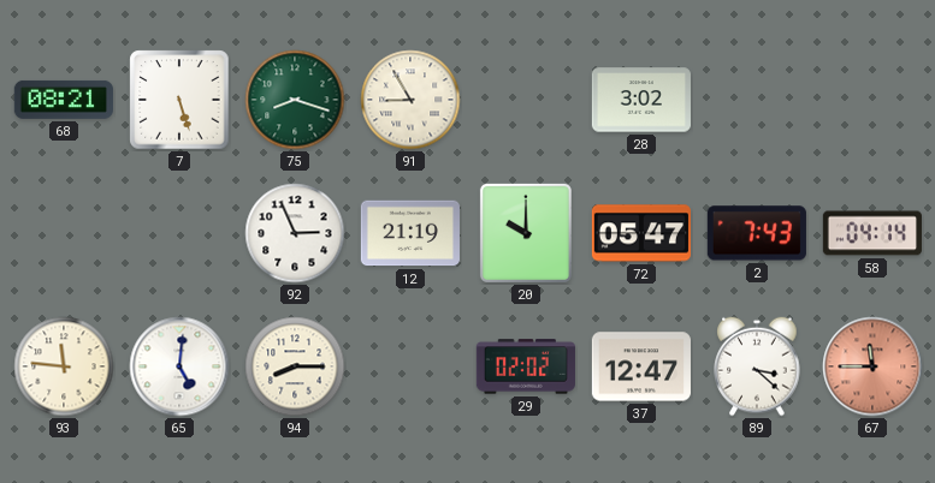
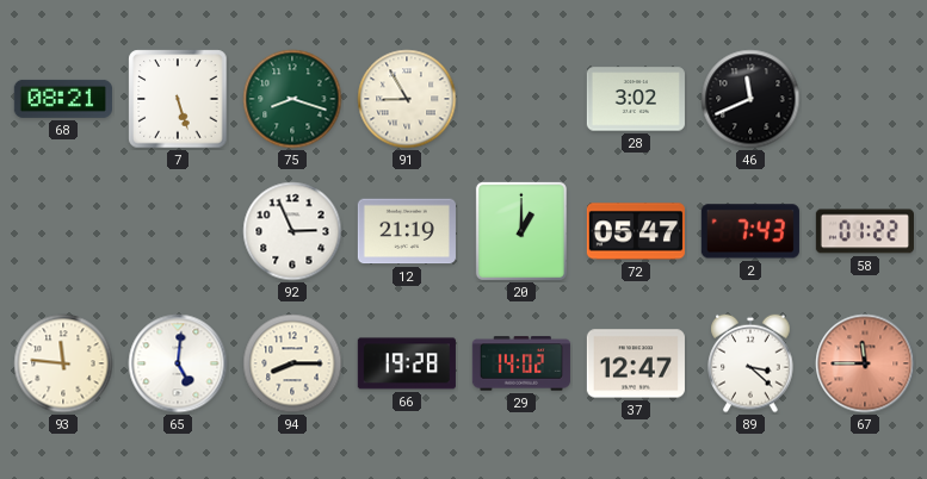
46: none -> 11:41
20: 10:00 -> 1:00
58: 04:14 -> 01:22
66: none -> 19:28
29: 02:02 -> 14:02
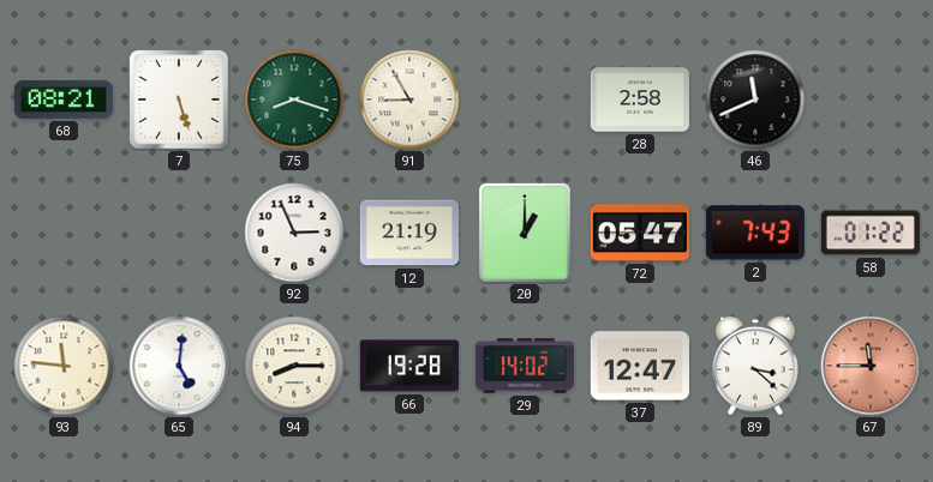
28: 3:02 -> 2:58
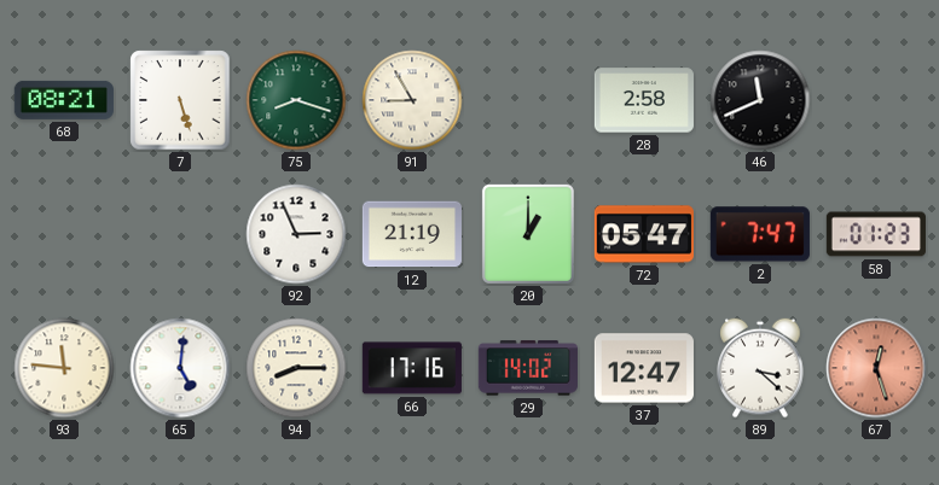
2: 7:43 -> 7:47
58: 01:22 -> 01:23
66: 19:28 -> 17:16
67: 11:45 -> 12:27
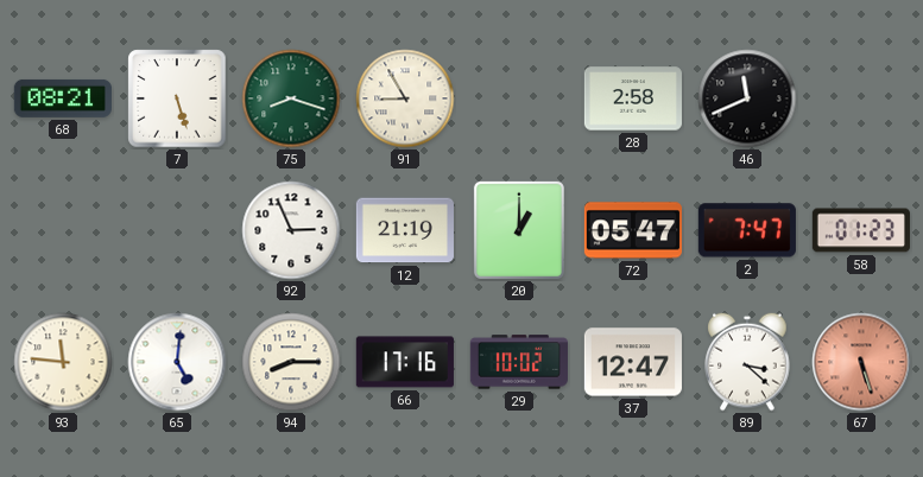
29: 14:02 -> 10:02
67: 12:27 -> 5:27
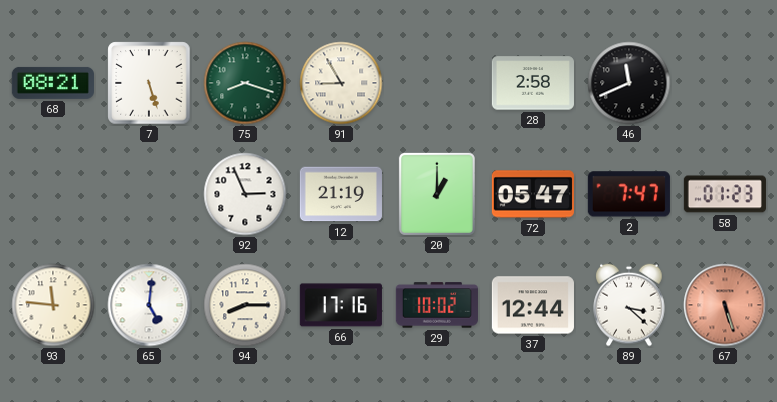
37: 12:47 -> 12:44
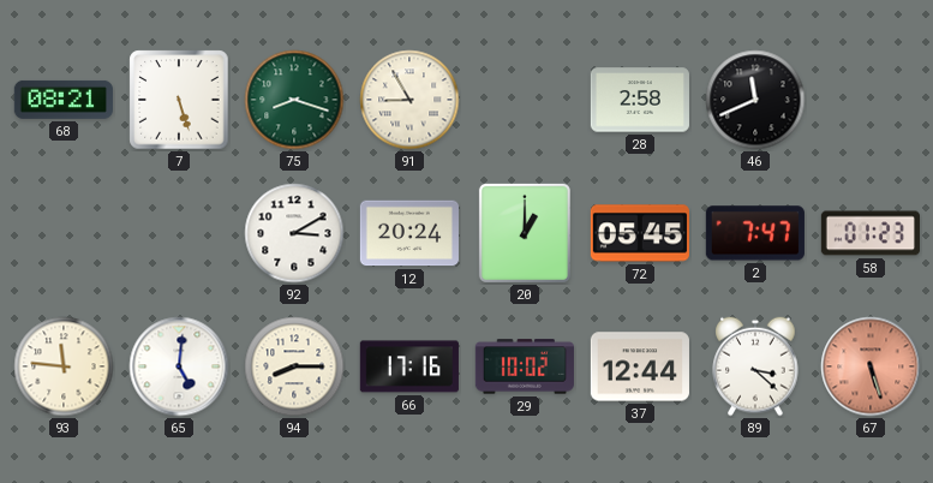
92: 2:56 -> 3:10
12: 21:19 -> 20:24
72: 05:47 -> 05:45
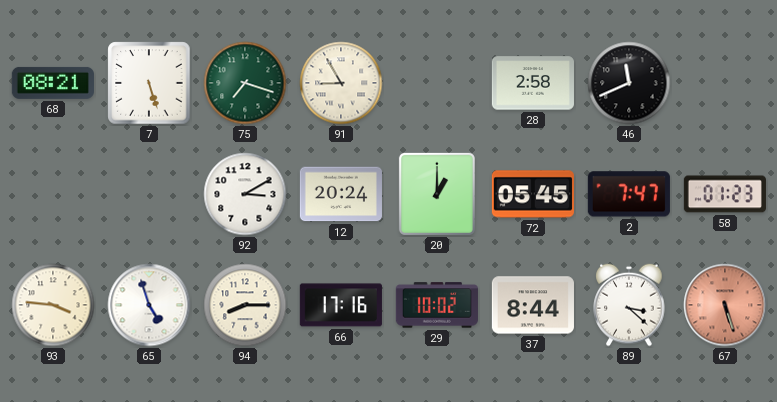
75: 8:18 -> 7:18
93: 11:46 -> 3:46
65: 5:01 -> 4:57
37: 12:44 -> 8:44
